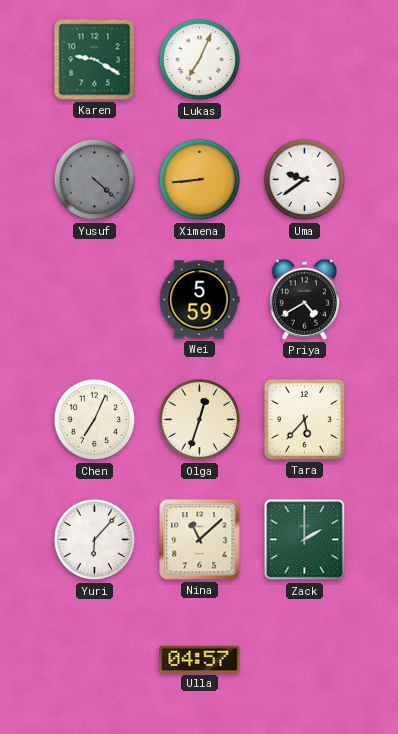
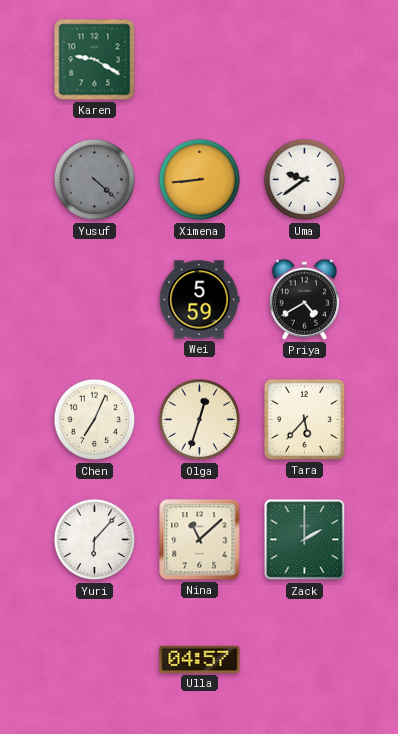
Lukas: 7:04 -> none
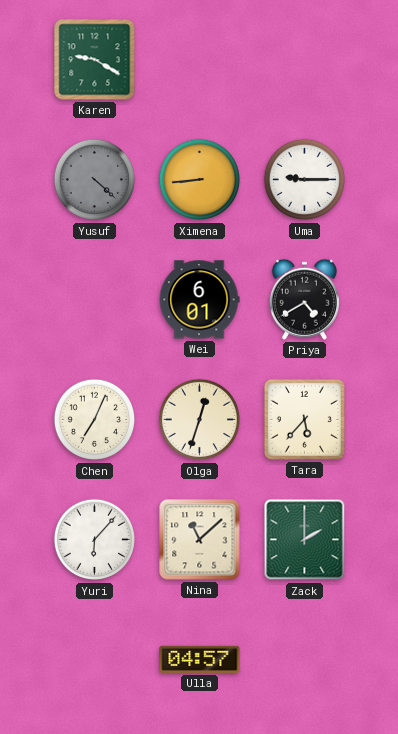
Uma: 9:39 -> 9:15
Wei: 5:59 -> 6:01
